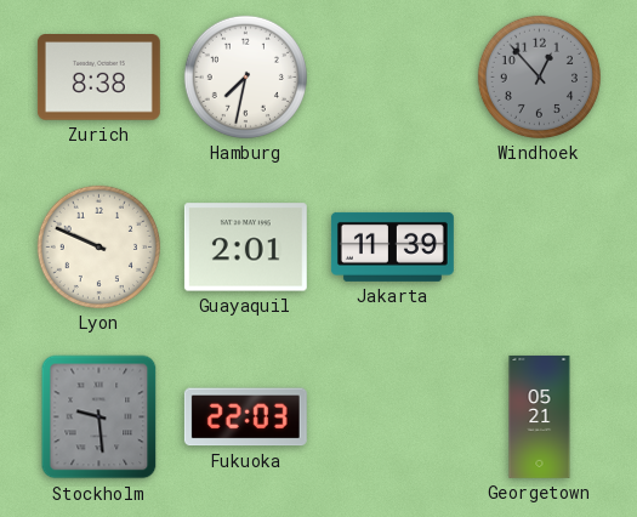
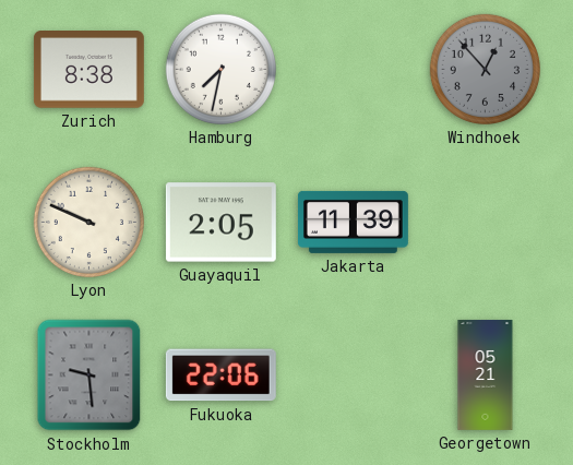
Guayaquil: 2:01 -> 2:05
Fukuoka: 22:03 -> 22:06
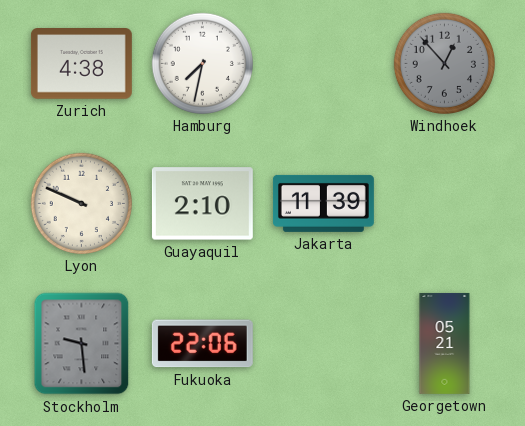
Zurich: 8:38 -> 4:38
Guayaquil: 2:05 -> 2:10
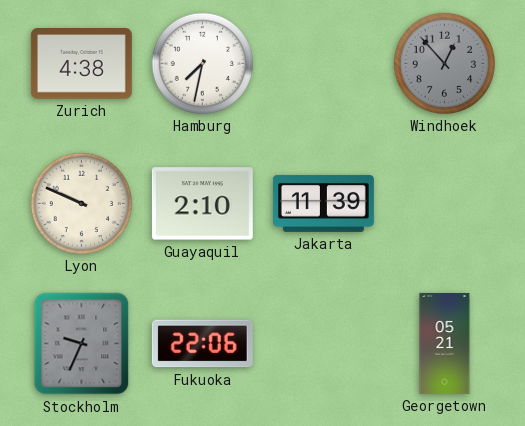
Stockholm: 9:29 -> 9:34
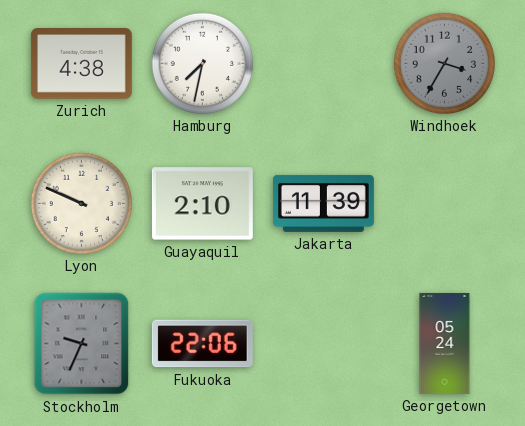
Windhoek: 12:53 -> 3:35
Georgetown: 05:21 -> 05:24
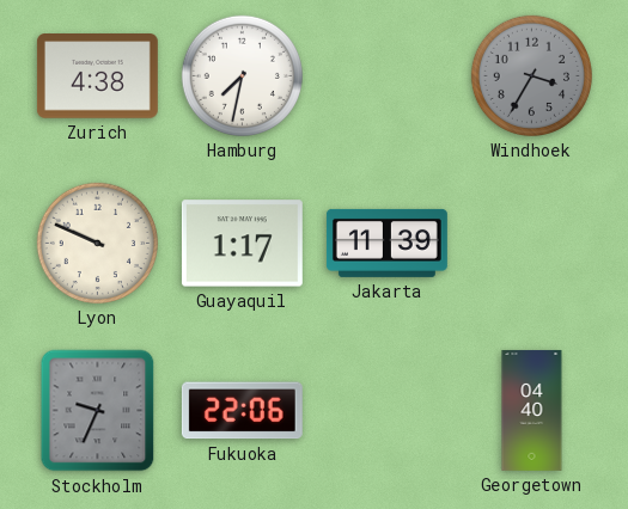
Guayaquil: 2:10 -> 1:17
Georgetown: 05:24 -> 04:40
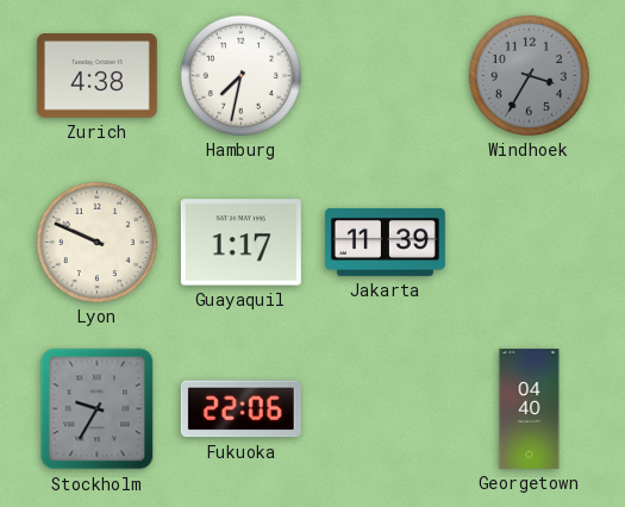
Stockholm: 9:34 -> 9:35
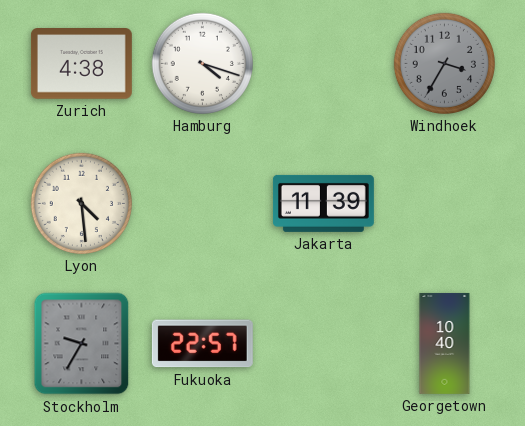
Hamburg: 7:32 -> 4:18
Lyon: 9:49 -> 4:29
Guayaquil: 1:17 -> none
Fukuoka: 22:06 -> 22:57
Georgetown: 04:40 -> 10:40
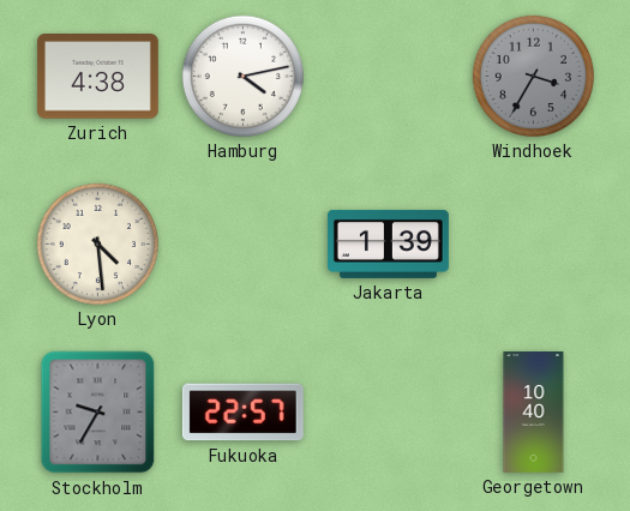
Hamburg: 4:18 -> 4:13
Jakarta: 11:39 -> 1:39
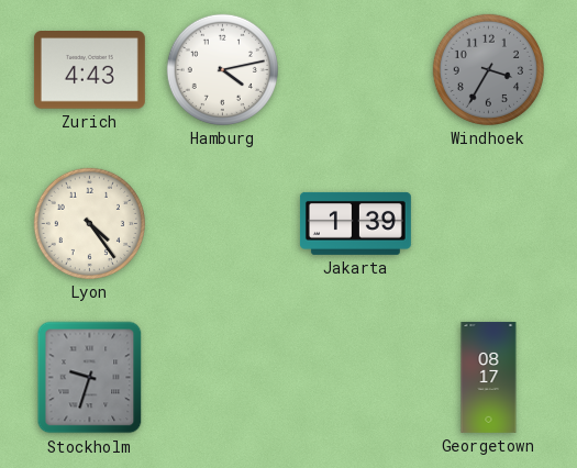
Zurich: 4:38 -> 4:43
Lyon: 4:29 -> 4:24
Stockholm: 9:35 -> 9:33
Fukuoka: 22:57 -> none
Georgetown: 10:40 -> 08:17
